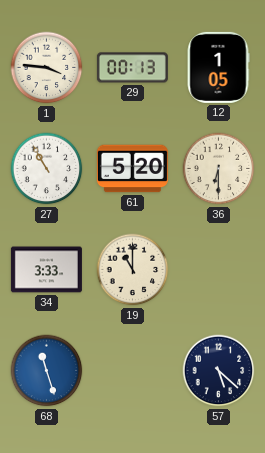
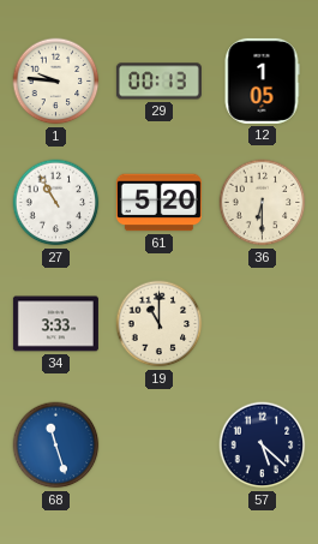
1: 3:46 -> 9:46
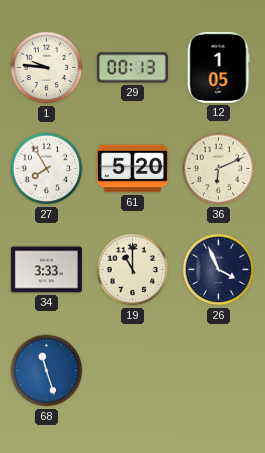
27: 10:55 -> 7:55
36: 6:30 -> 6:11
26: none -> 3:56
57: 5:22 -> none
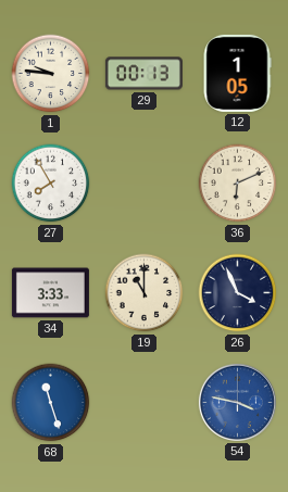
61: 5:20 -> none
54: none -> 3:47
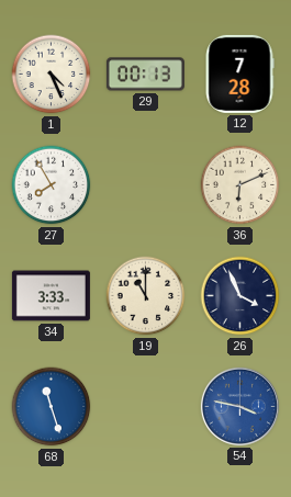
1: 9:46 -> 4:26
12: 1:05 -> 7:28
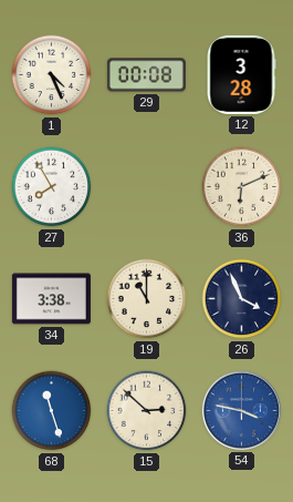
29: 00:13 -> 00:08
12: 7:28 -> 3:28
34: 3:33 -> 3:38
15: none -> 2:52
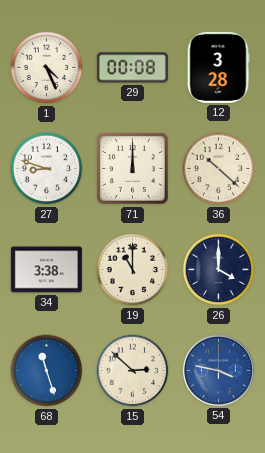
27: 7:55 -> 8:48
71: none -> 12:00
36: 6:11 -> 10:22
26: 3:56 -> 4:00
